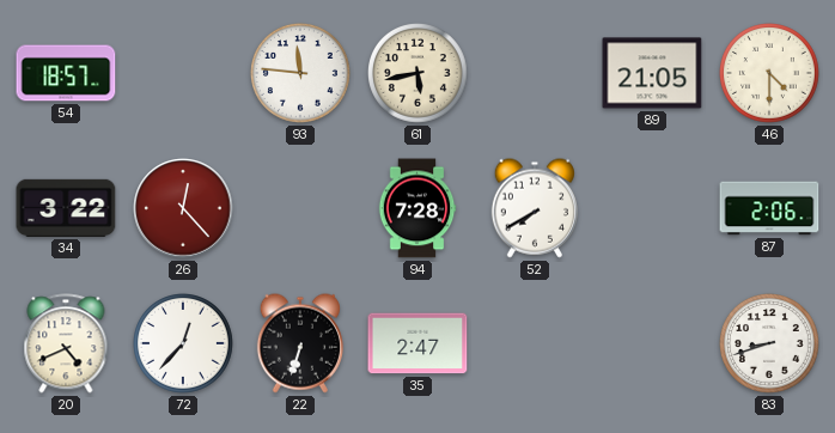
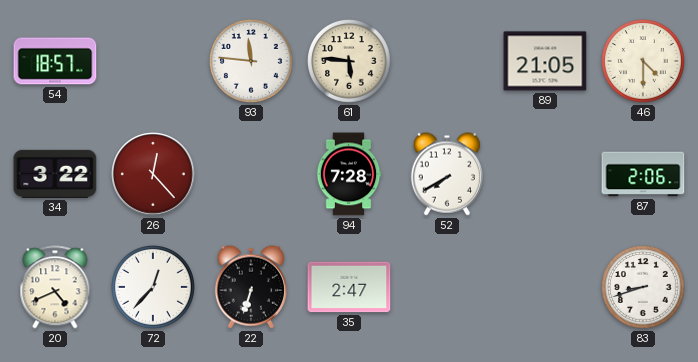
61: 5:43 -> 5:46
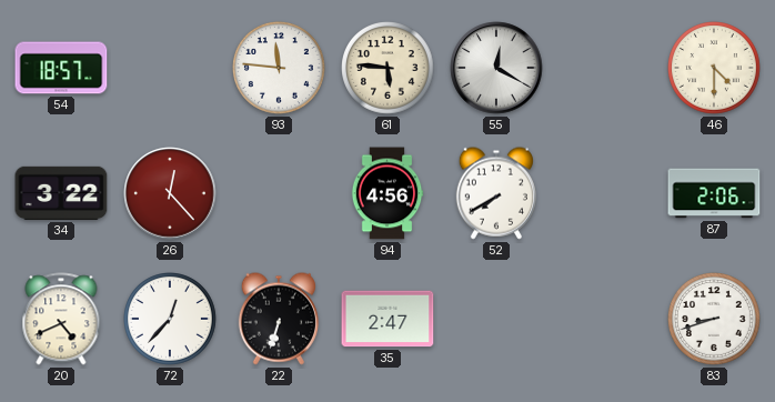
55: none -> 12:20
89: 21:05 -> none
94: 7:28 -> 4:56
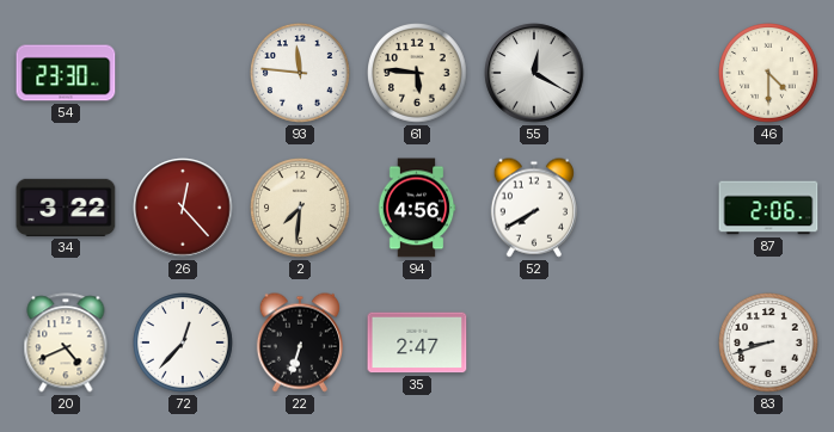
54: 18:57 -> 23:30
2: none -> 7:31
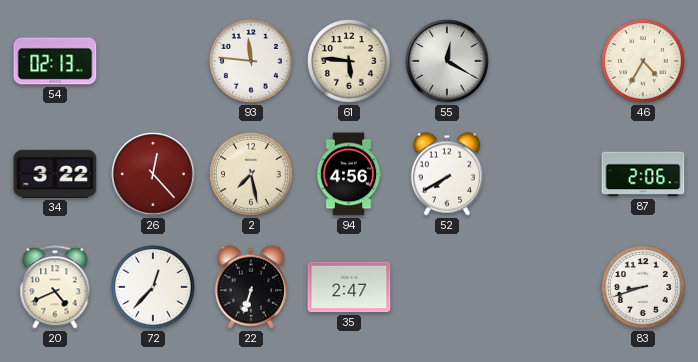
54: 23:30 -> 02:13
46: 4:30 -> 4:35
2: 7:31 -> 7:28
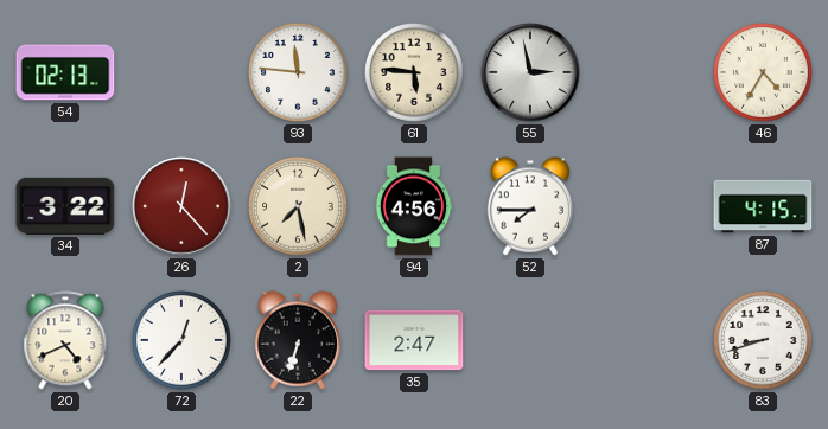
55: 12:20 -> 2:58
52: 7:40 -> 7:45
87: 2:06 -> 4:15
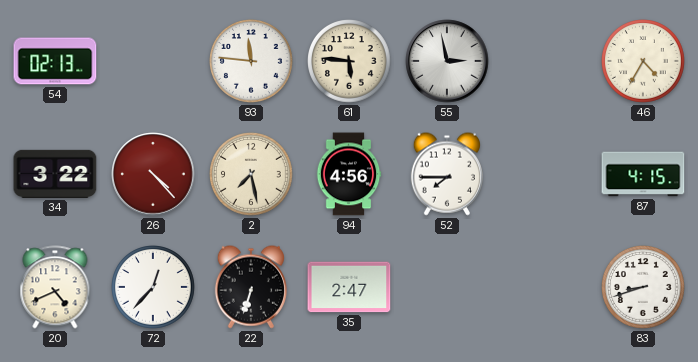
26: 12:23 -> 4:23
